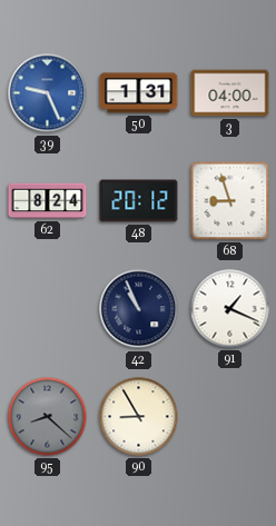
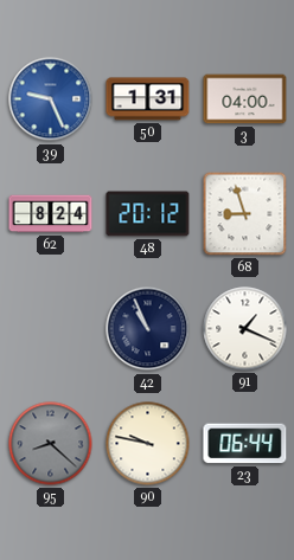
90: 8:55 -> 9:47
23: none -> 06:44
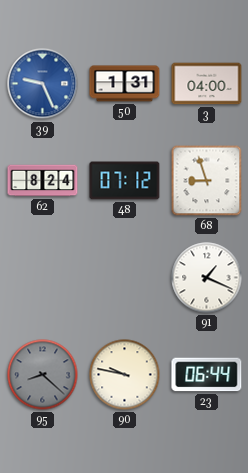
48: 20:12 -> 07:12
42: 10:56 -> none
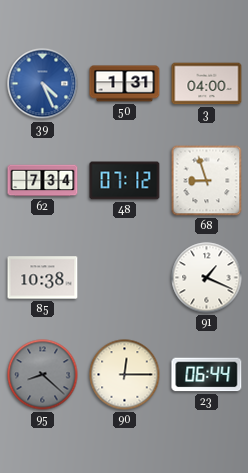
39: 9:26 -> 4:26
62: 8:24 -> 7:34
85: none -> 10:38
90: 9:47 -> 12:15
